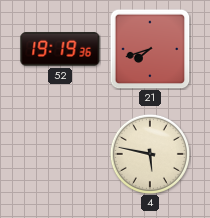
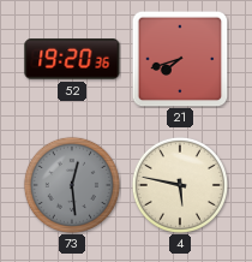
52: 19:19 -> 19:20
73: none -> 12:29
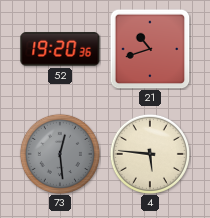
21: 7:42 -> 10:42
4: 5:47 -> 5:46
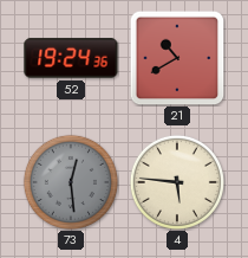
52: 19:20 -> 19:24
21: 10:42 -> 10:40
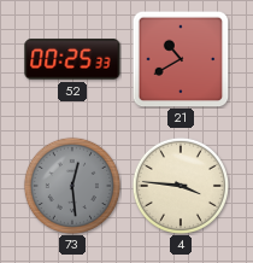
52: 19:24 -> 00:25
4: 5:46 -> 3:46
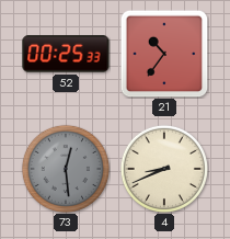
21: 10:40 -> 10:36
4: 3:46 -> 8:41
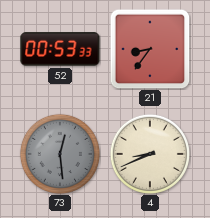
52: 00:25 -> 00:53
21: 10:36 -> 8:36
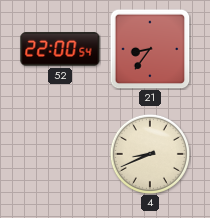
52: 00:53 -> 22:00
73: 12:29 -> none
